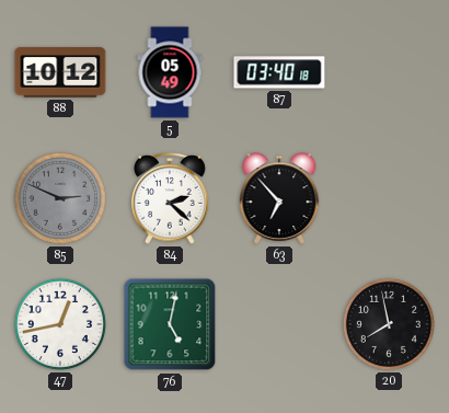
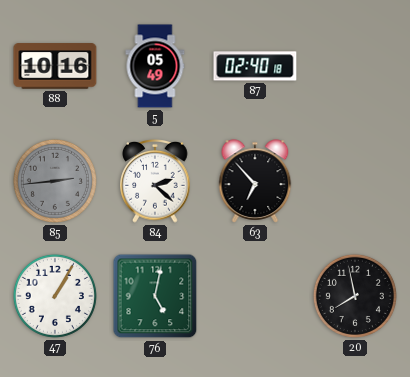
88: 10:12 -> 10:16
87: 03:40 -> 02:40
85: 2:49 -> 2:44
47: 12:43 -> 1:05
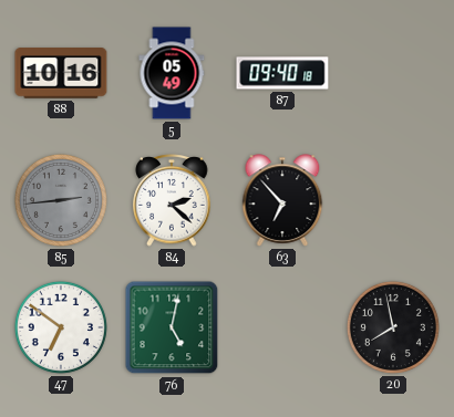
87: 02:40 -> 09:40
47: 1:05 -> 6:51
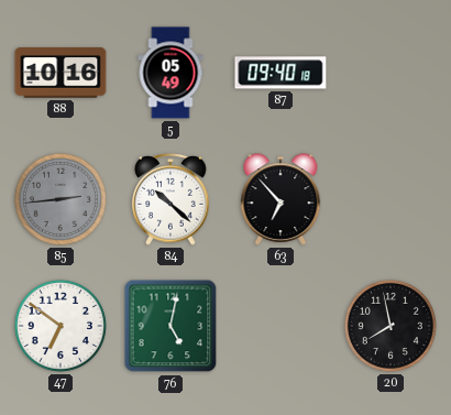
84: 2:22 -> 10:22
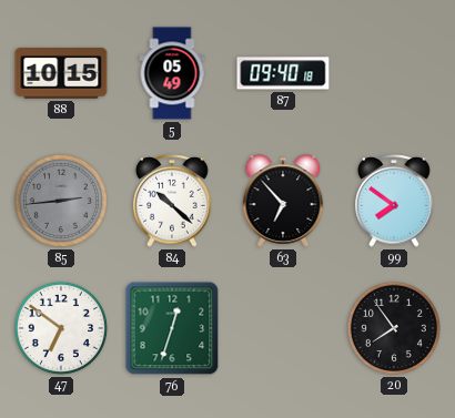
88: 10:16 -> 10:15
99: none -> 7:51
76: 5:02 -> 12:33
20: 7:58 -> 7:54
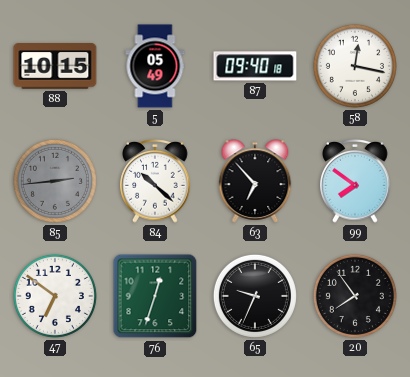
58: none -> 12:17
65: none -> 9:34
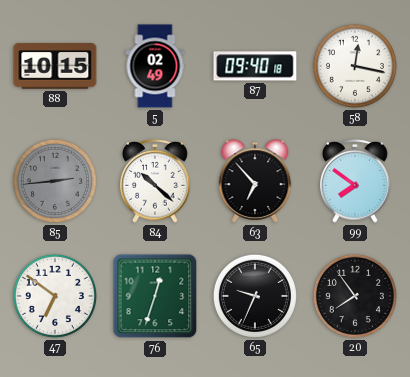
5: 05:49 -> 02:49
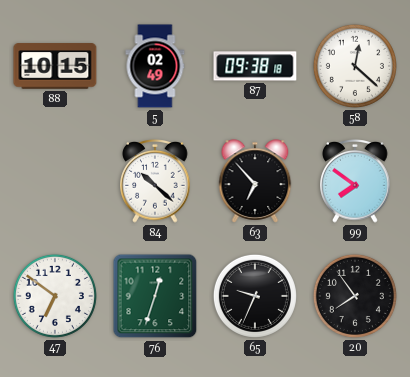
87: 09:40 -> 09:38
58: 12:17 -> 12:22
85: 2:44 -> none
